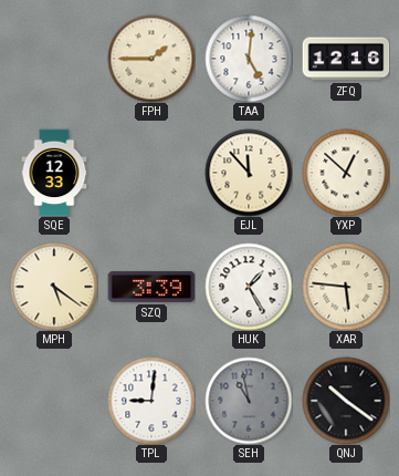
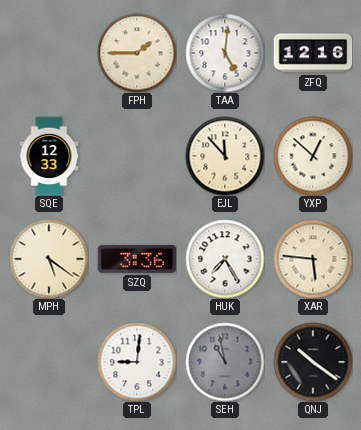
SZQ: 3:39 -> 3:36
HUK: 1:25 -> 7:25
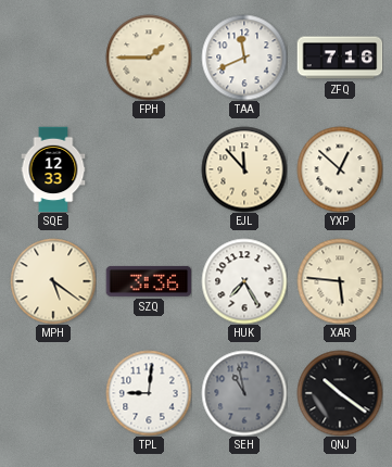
TAA: 5:01 -> 11:41
ZFQ: 12:16 -> 7:16
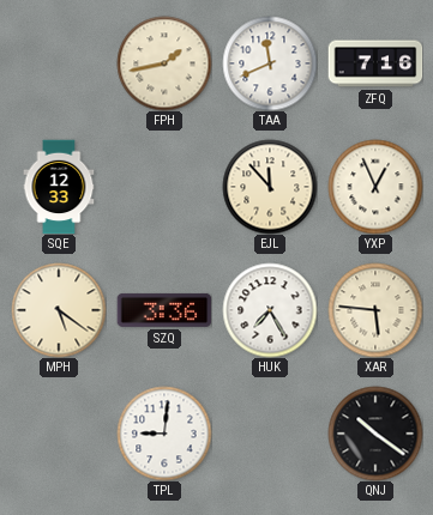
FPH: 1:45 -> 1:43
YXP: 12:52 -> 12:56
SEH: 10:58 -> none
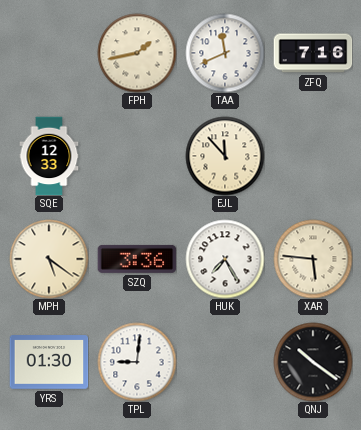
YXP: 12:56 -> none
YRS: none -> 01:30
